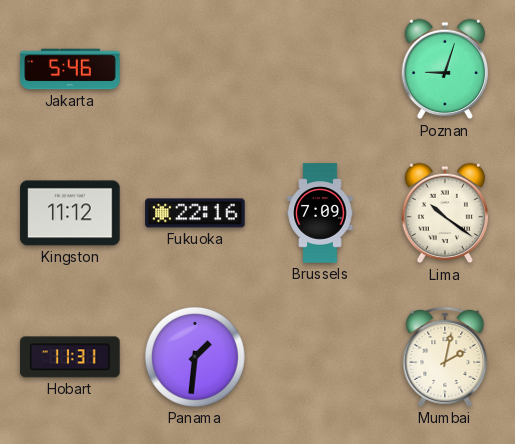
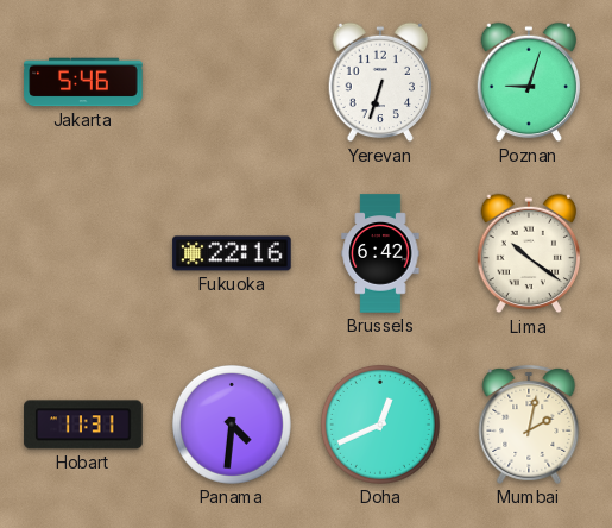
Yerevan: none -> 6:33
Kingston: 11:12 -> none
Brussels: 7:09 -> 6:42
Panama: 1:31 -> 4:31
Doha: none -> 12:41
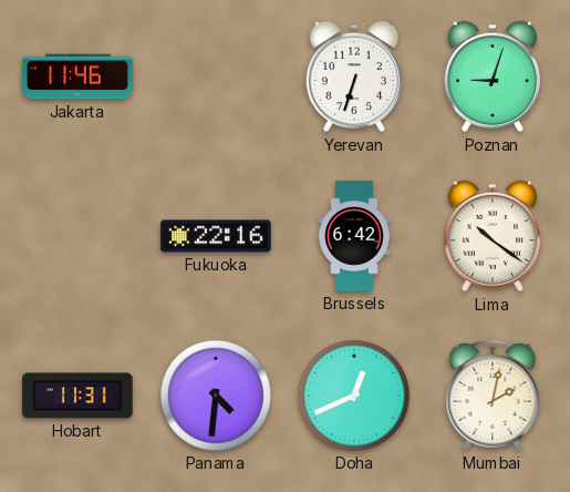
Jakarta: 5:46 -> 11:46
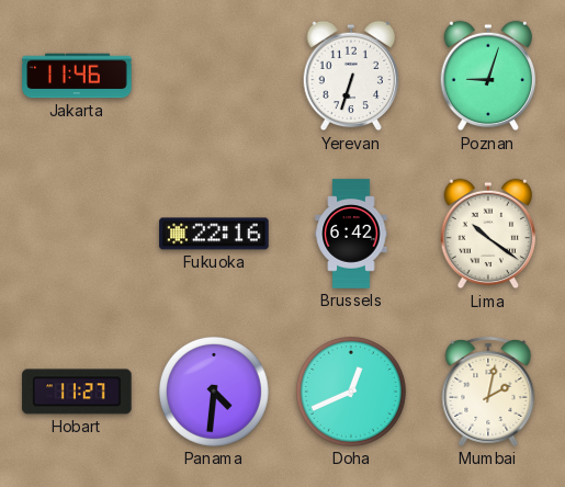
Hobart: 11:31 -> 11:27
